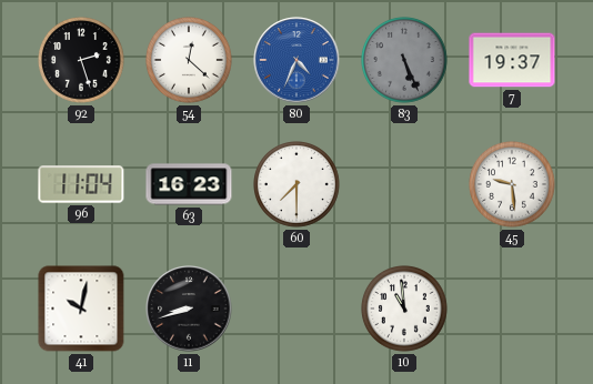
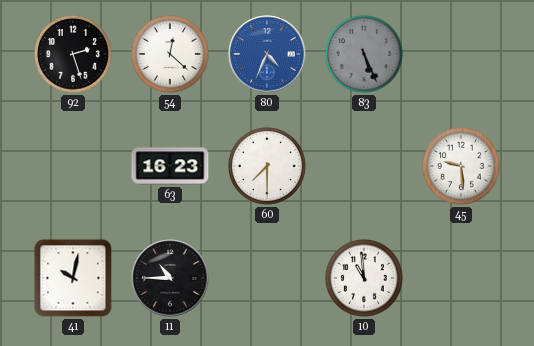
7: 19:37 -> none
96: 11:04 -> none
11: 8:42 -> 10:45
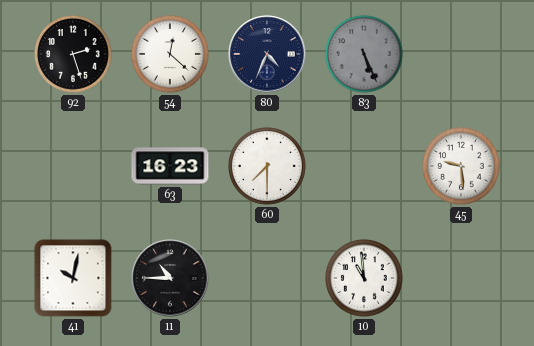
80 dial: blue -> navy
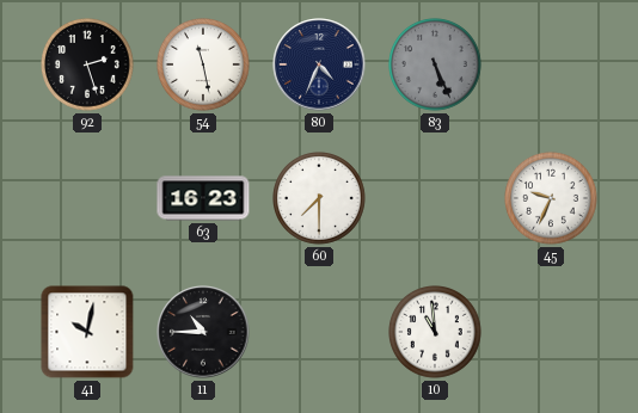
54: 12:22 -> 11:28
45: 9:29 -> 9:34
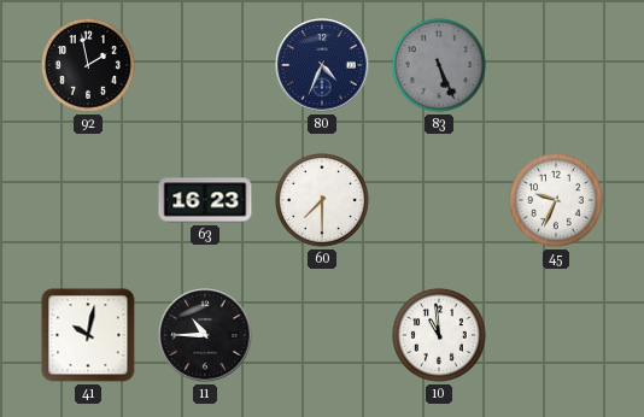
92: 2:27 -> 1:58
54: 11:28 -> none
